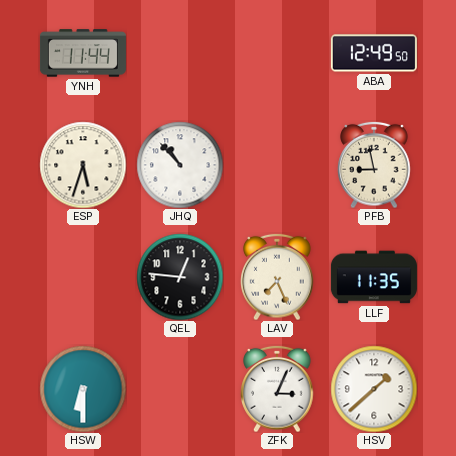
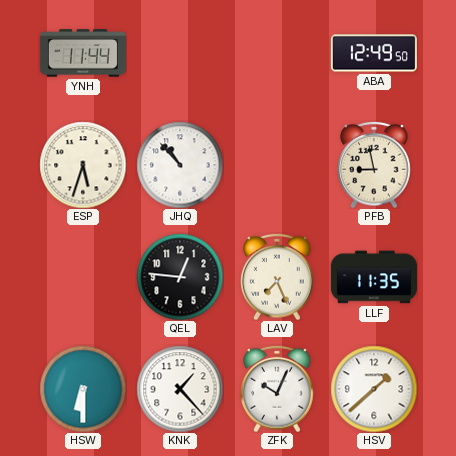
KNK: none -> 1:23
ZFK: 3:04 -> 10:04
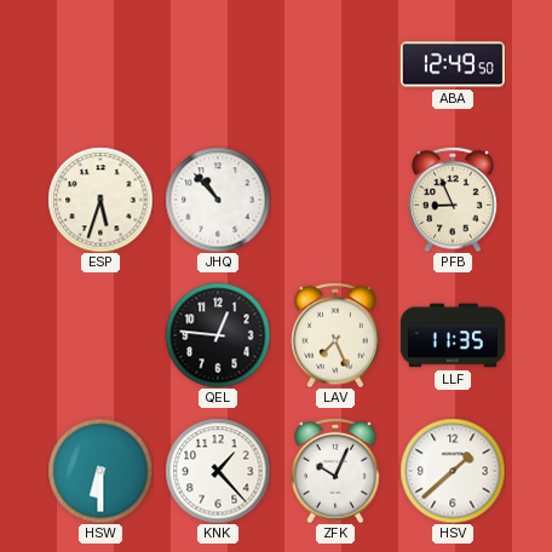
YNH: 11:44 -> none
PFB: 8:58 -> 8:56
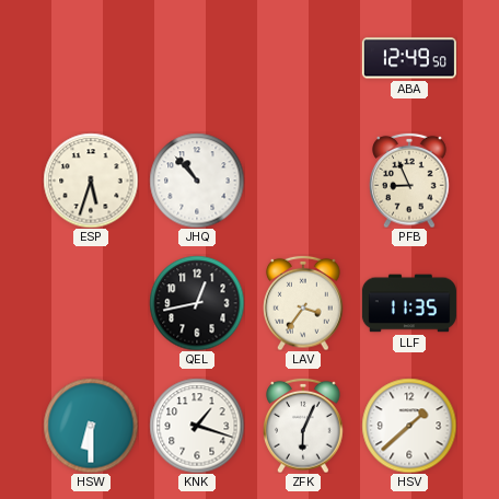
QEL: 12:46 -> 12:43
LAV: 7:26 -> 3:36
KNK: 1:23 -> 1:18
ZFK: 10:04 -> 6:04
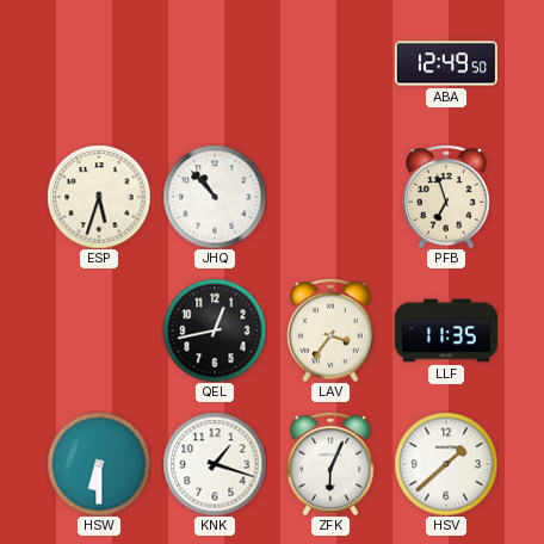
PFB: 8:56 -> 6:57
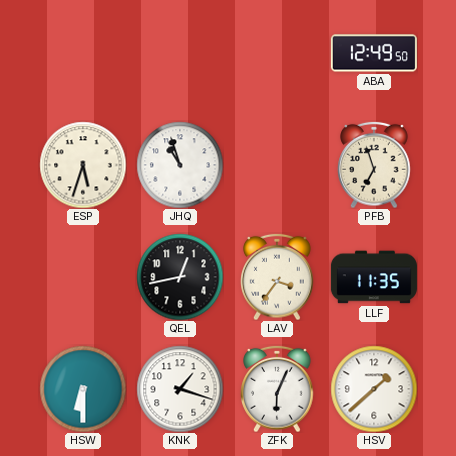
JHQ: 10:53 -> 10:57
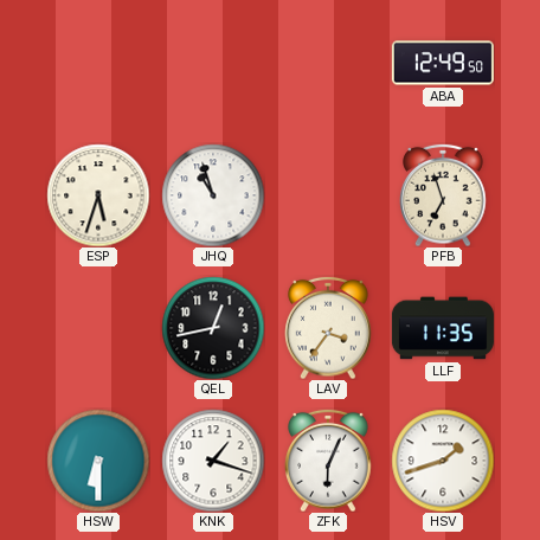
HSV: 1:38 -> 1:42
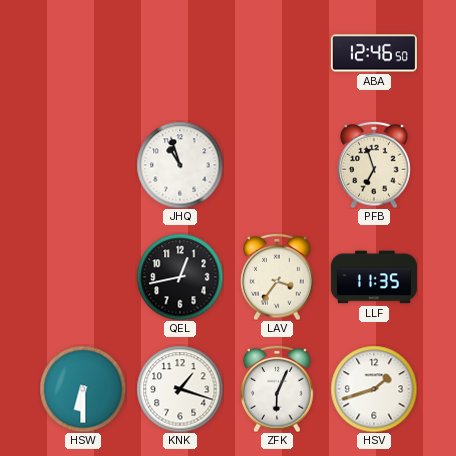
ABA: 12:49 -> 12:46
ESP: 5:33 -> none
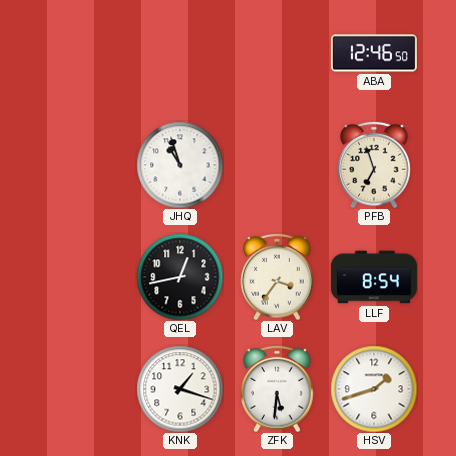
LLF: 11:35 -> 8:54
HSW: 6:30 -> none
ZFK: 6:04 -> 5:31
